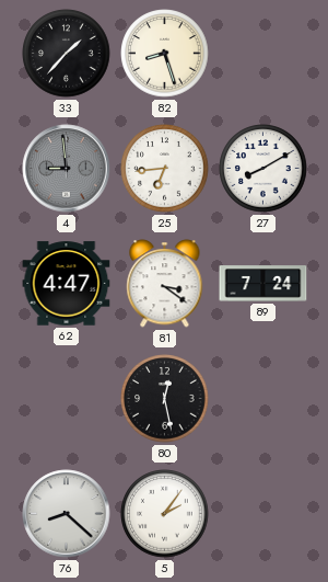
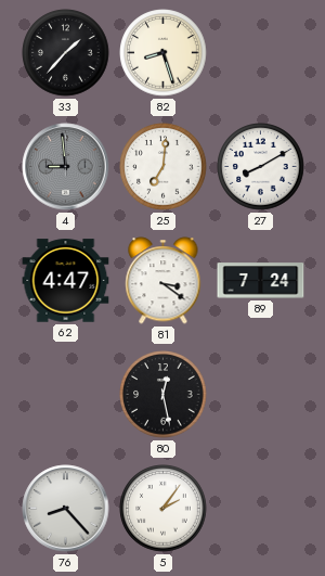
25: 6:44 -> 7:01
76: 8:22 -> 8:23
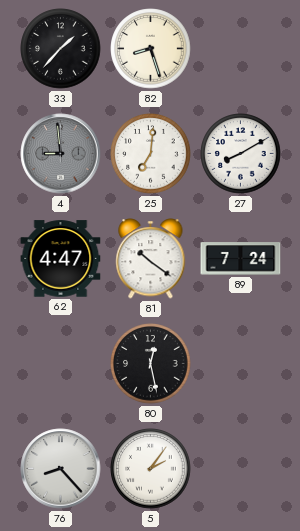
81: 3:21 -> 10:21
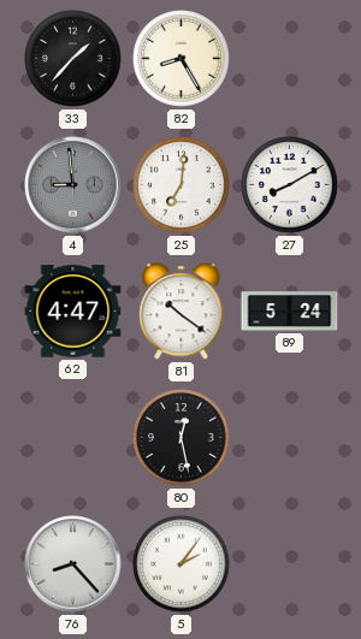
82: 8:27 -> 8:25
89: 7:24 -> 5:24
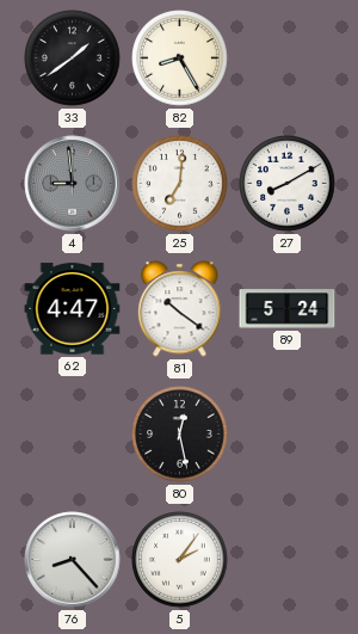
33: 1:37 -> 1:39
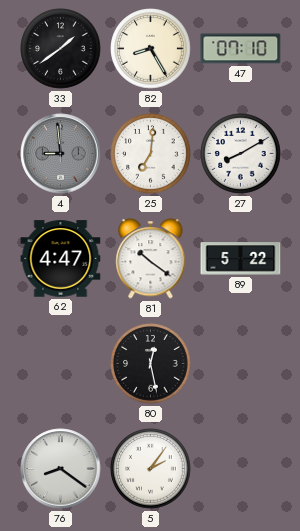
47: none -> 07:10
89: 5:24 -> 5:22
76: 8:23 -> 8:21
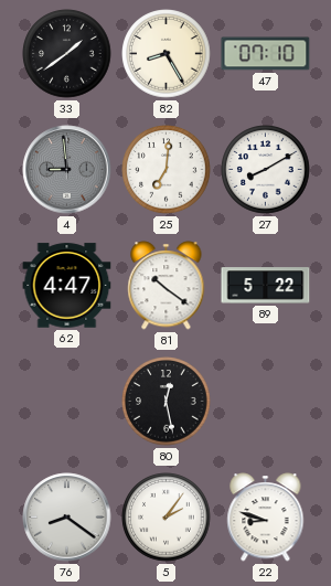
22: none -> 8:48
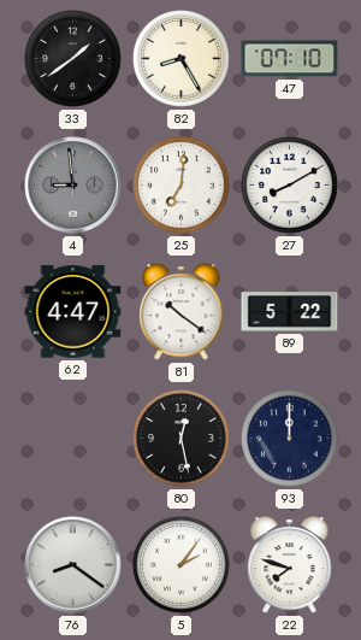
93: none -> 12:00
22: 8:48 -> 7:48
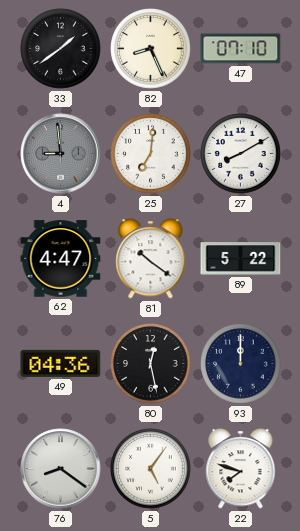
82: 8:25 -> 8:26
49: none -> 04:36
5: 2:06 -> 5:06
